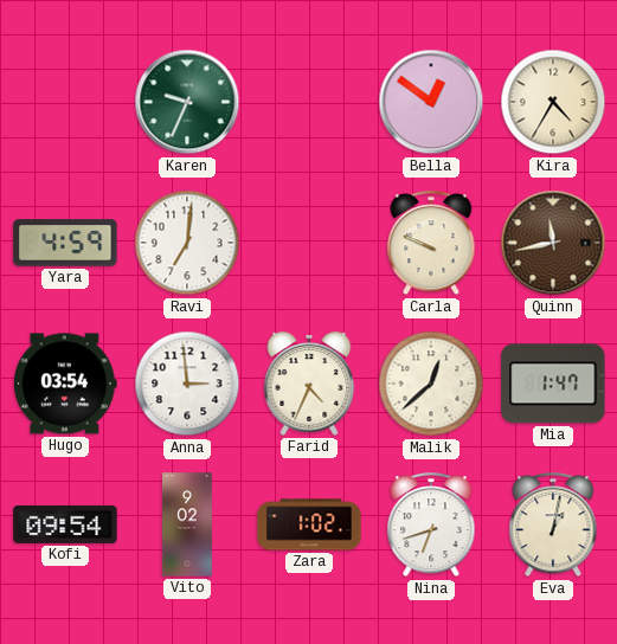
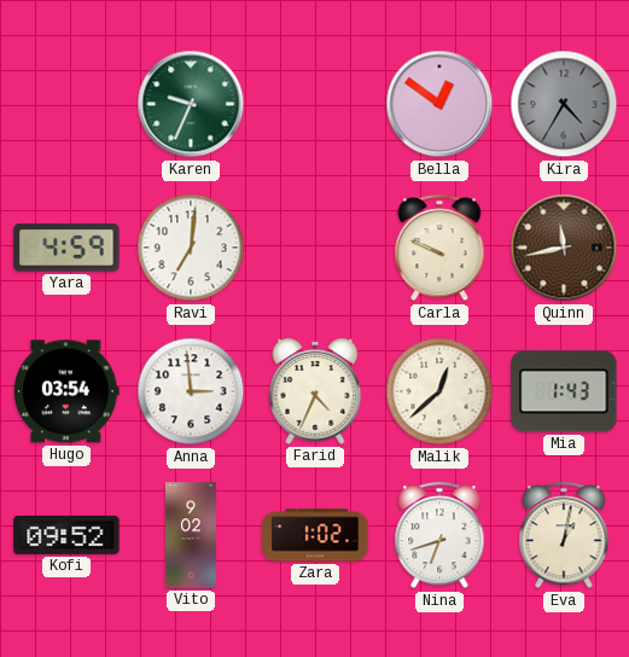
Kira dial: cream -> grey
Mia: 1:47 -> 1:43
Kofi: 09:54 -> 09:52
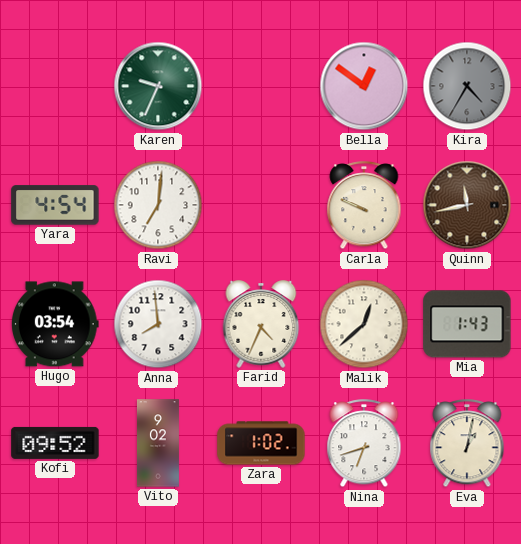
Yara: 4:59 -> 4:54
Anna: 2:59 -> 7:59
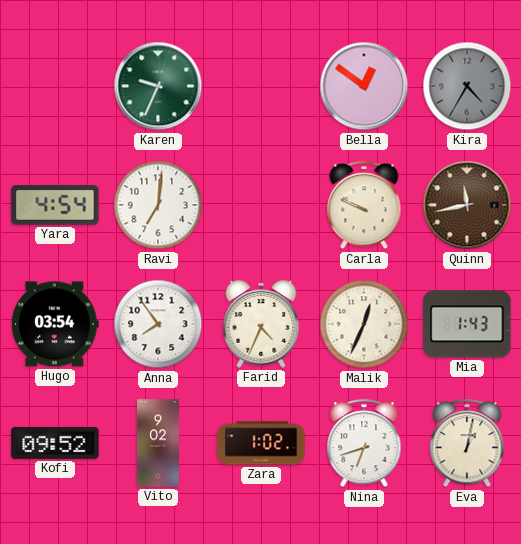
Anna: 7:59 -> 7:54
Malik: 12:38 -> 12:34
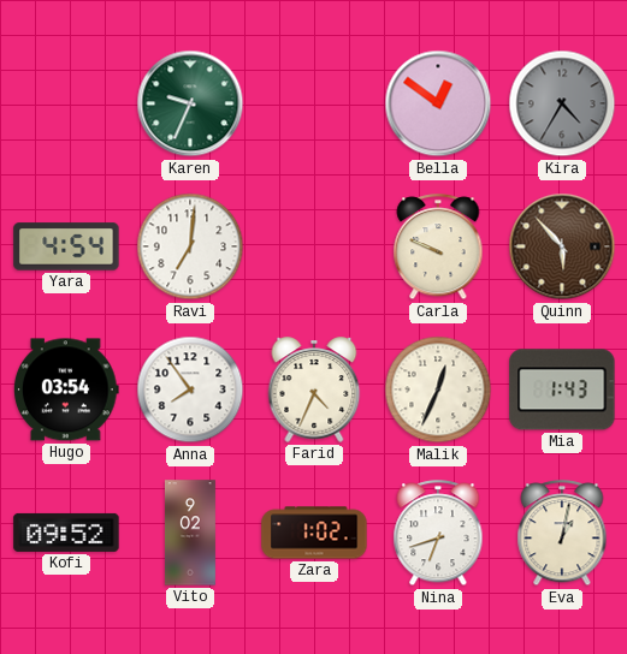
Quinn: 11:43 -> 5:53
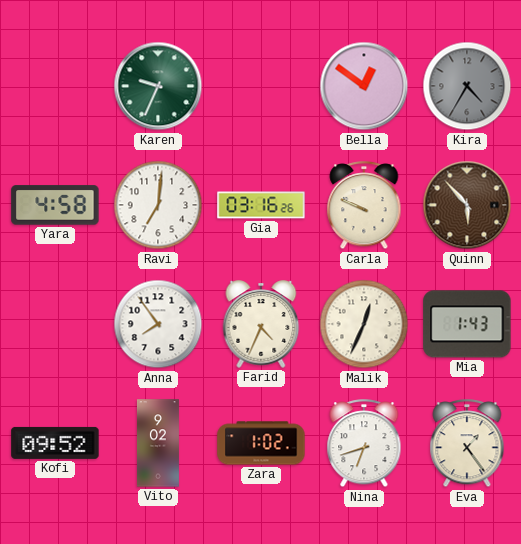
Yara: 4:54 -> 4:58
Gia: none -> 03:16
Hugo: 03:54 -> none
Eva: 1:02 -> 1:24
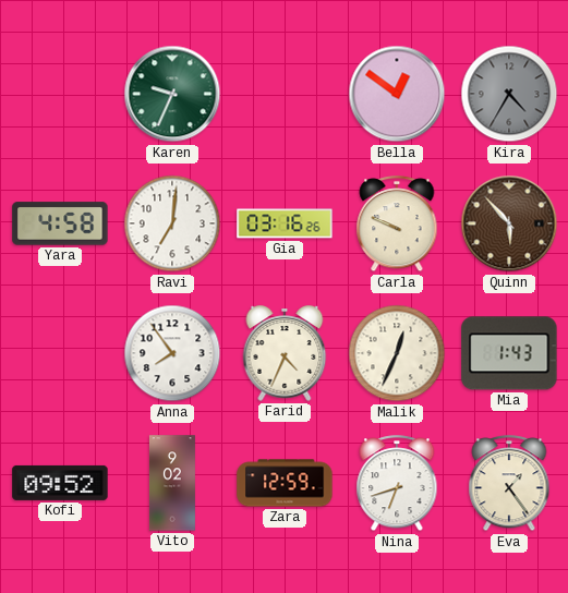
Zara: 1:02 -> 12:59
